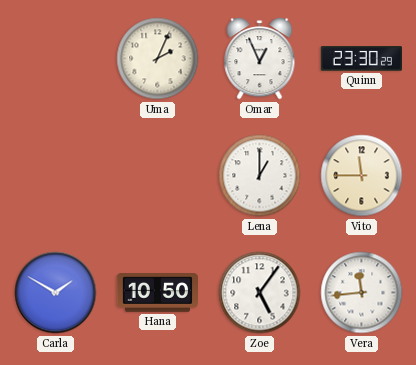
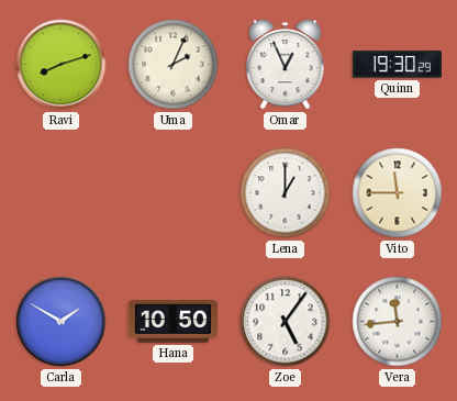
Ravi: none -> 8:12
Quinn: 23:30 -> 19:30
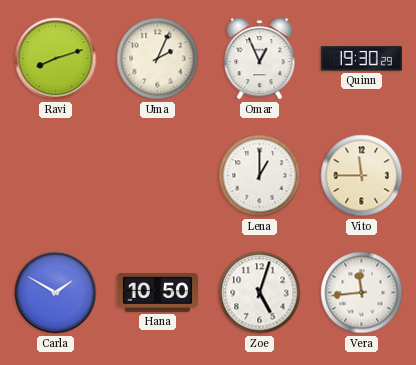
Zoe: 5:06 -> 5:03
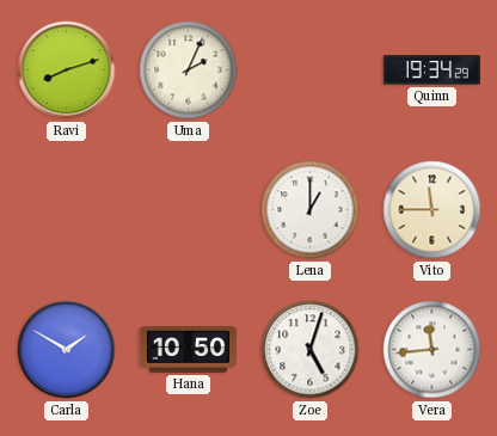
Omar: 12:56 -> none
Quinn: 19:30 -> 19:34
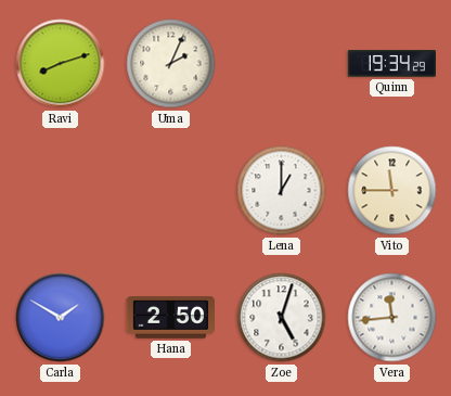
Hana: 10:50 -> 2:50
